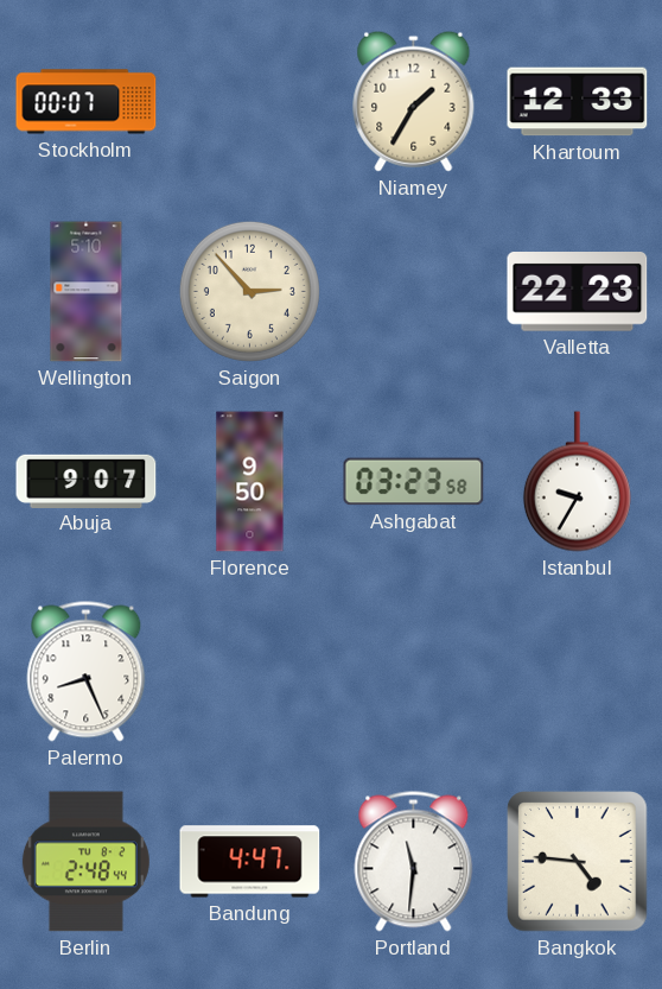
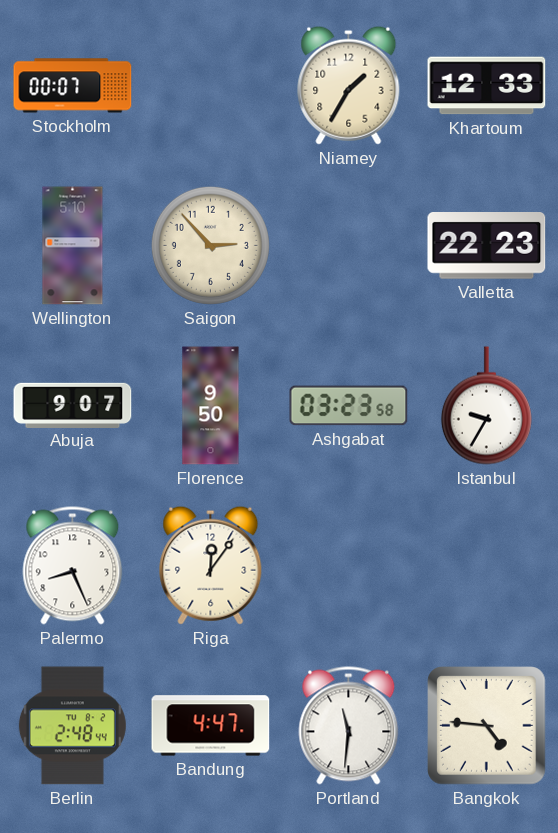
Riga: none -> 12:06
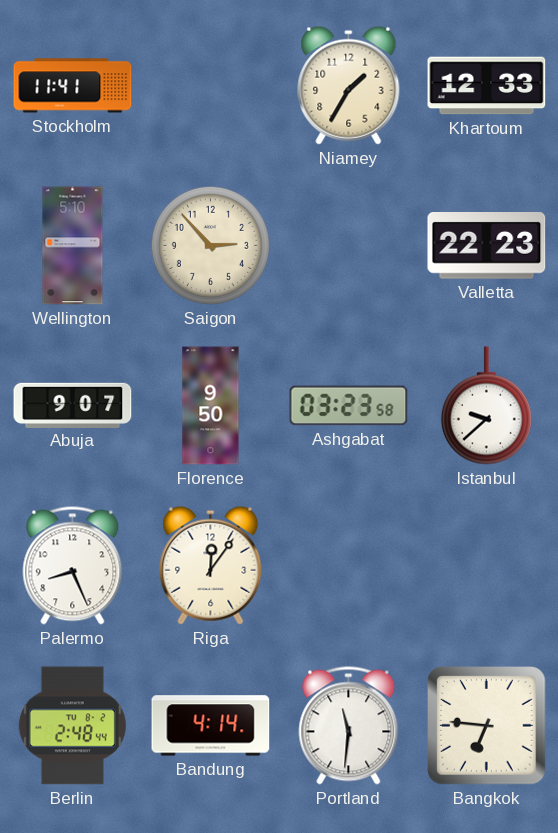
Stockholm: 00:07 -> 11:41
Istanbul: 9:35 -> 9:38
Bandung: 4:47 -> 4:14
Bangkok: 4:46 -> 6:46
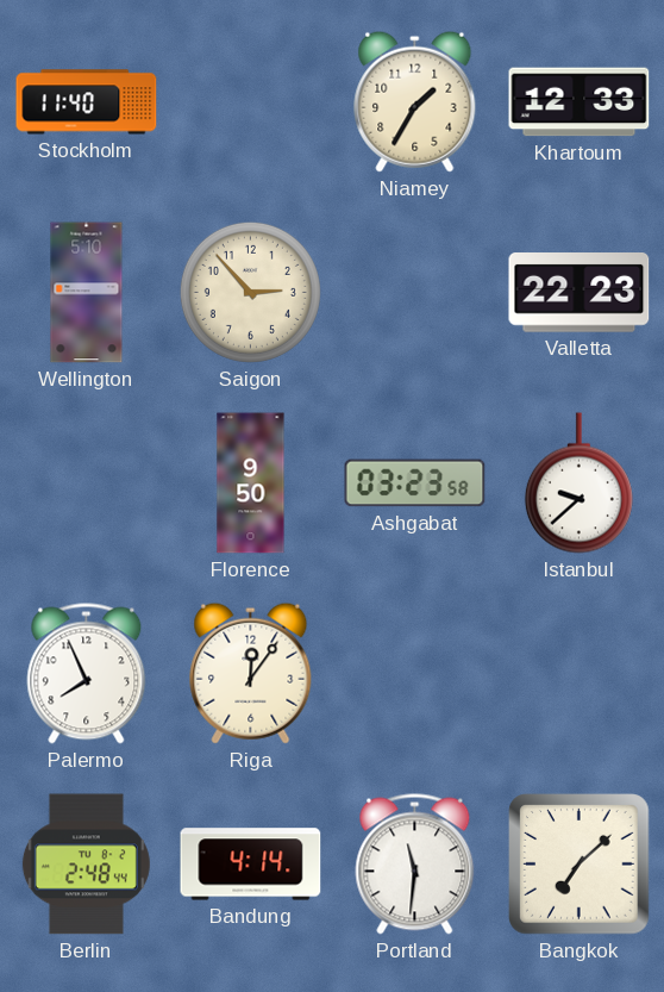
Stockholm: 11:41 -> 11:40
Abuja: 9:07 -> none
Palermo: 8:26 -> 7:56
Bangkok: 6:46 -> 7:08
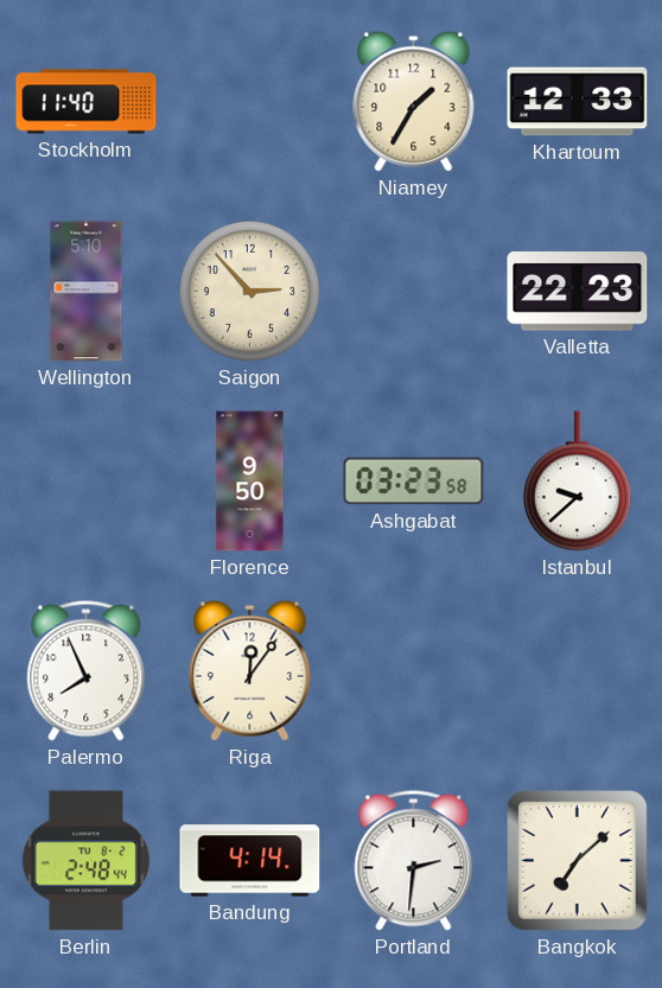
Portland: 11:31 -> 2:31
